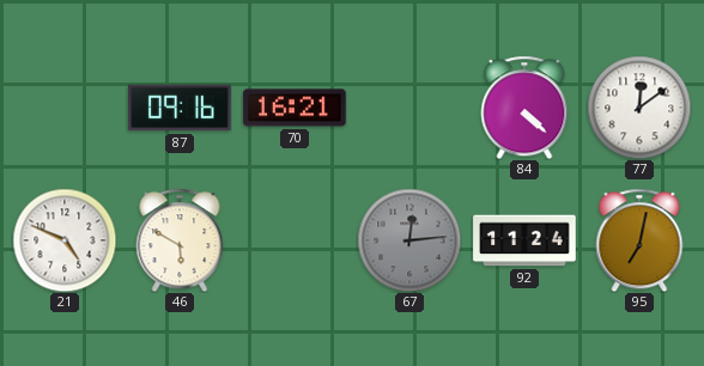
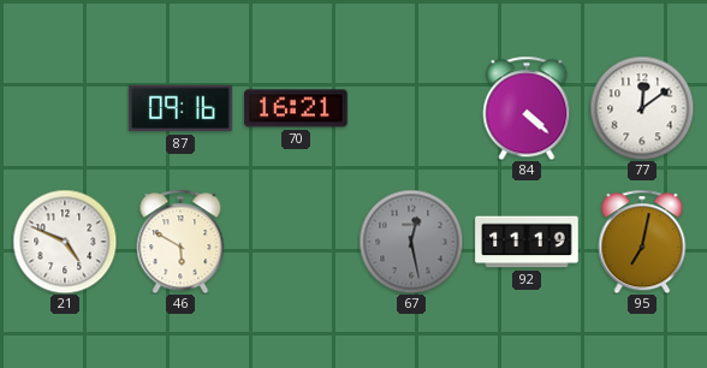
67: 12:14 -> 12:28
92: 11:24 -> 11:19
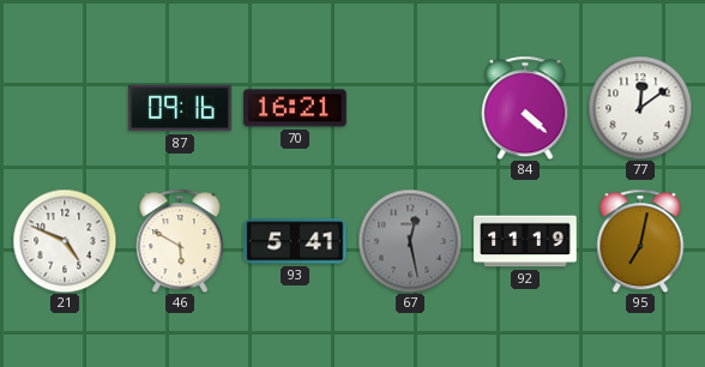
93: none -> 5:41
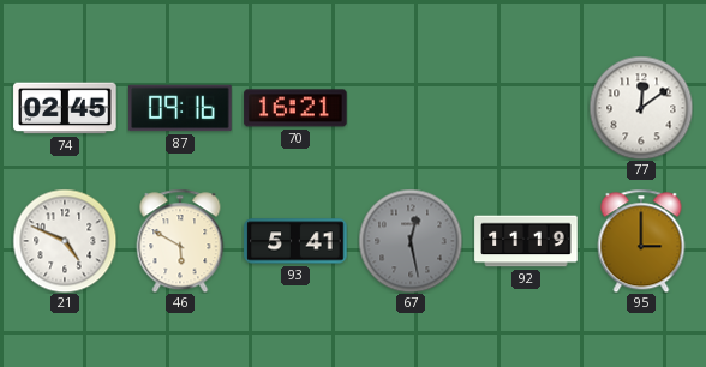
74: none -> 02:45
84: 4:22 -> none
95: 7:02 -> 3:00
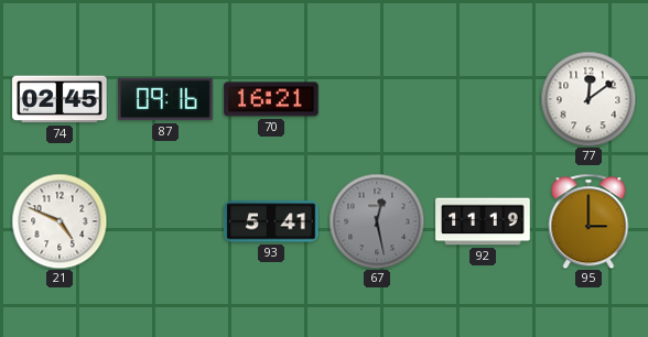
46: 5:50 -> none
